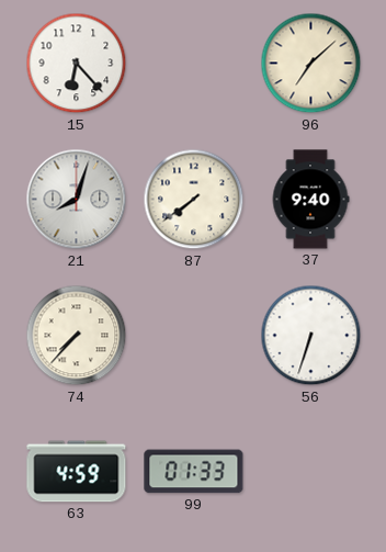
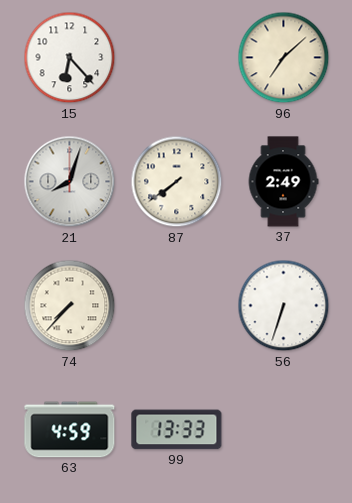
37: 9:40 -> 2:49
99: 01:33 -> 13:33
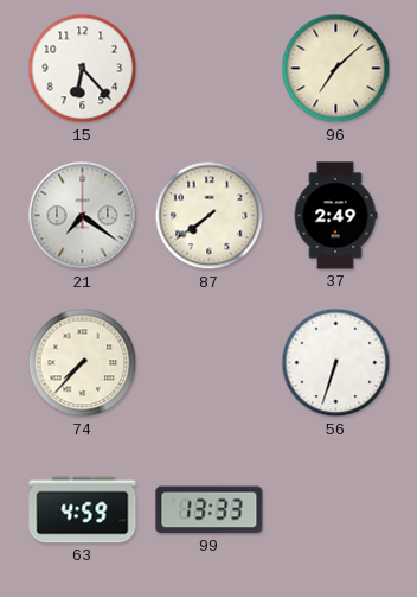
21: 8:03 -> 7:21
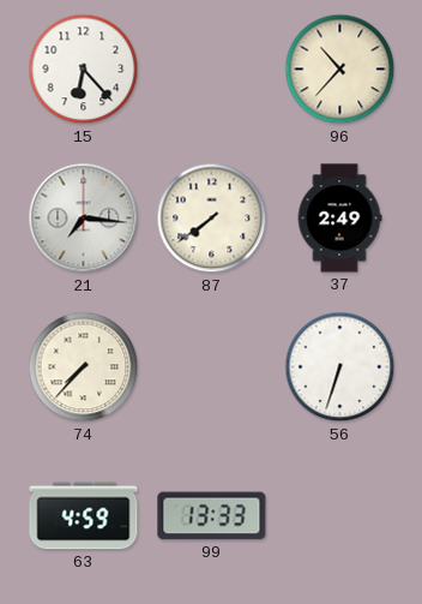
96: 7:08 -> 10:37
21: 7:21 -> 7:16
